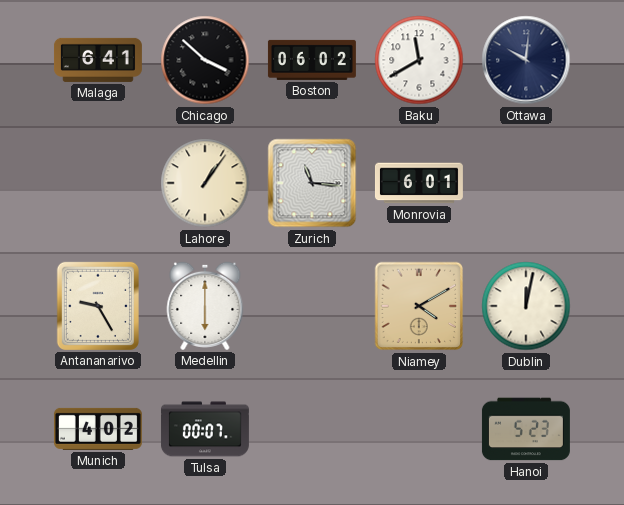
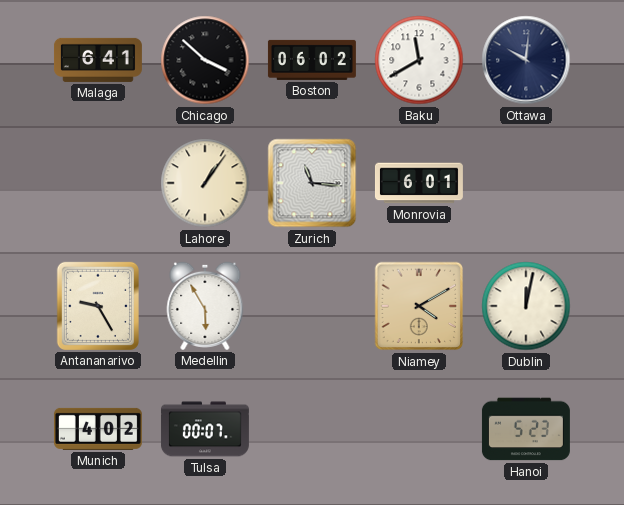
Medellin: 6:00 -> 5:55
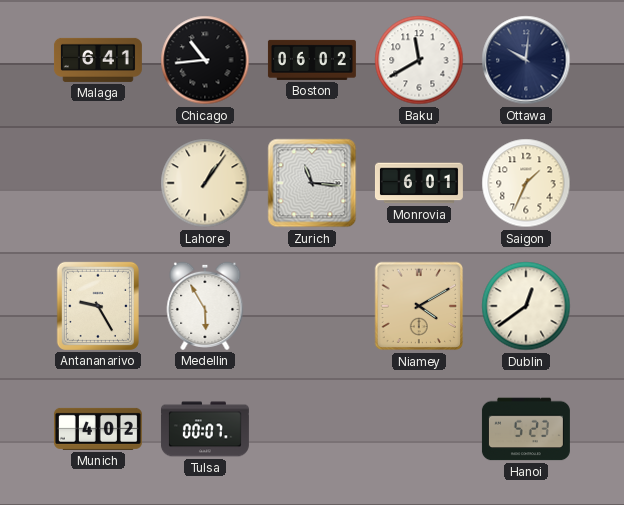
Chicago: 3:52 -> 10:44
Saigon: none -> 1:34
Dublin: 12:02 -> 12:39
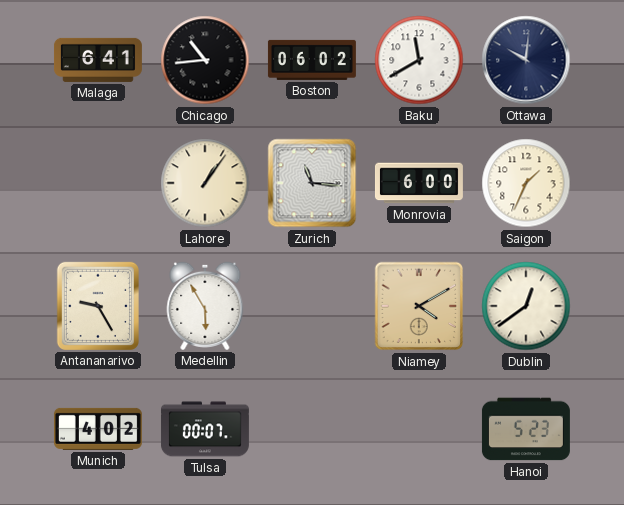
Monrovia: 6:01 -> 6:00
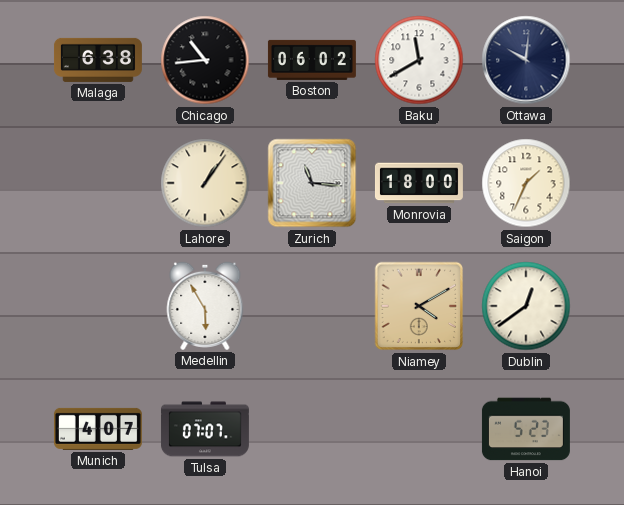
Malaga: 6:41 -> 6:38
Monrovia: 6:00 -> 18:00
Antananarivo: 9:25 -> none
Munich: 4:02 -> 4:07
Tulsa: 00:07 -> 07:07
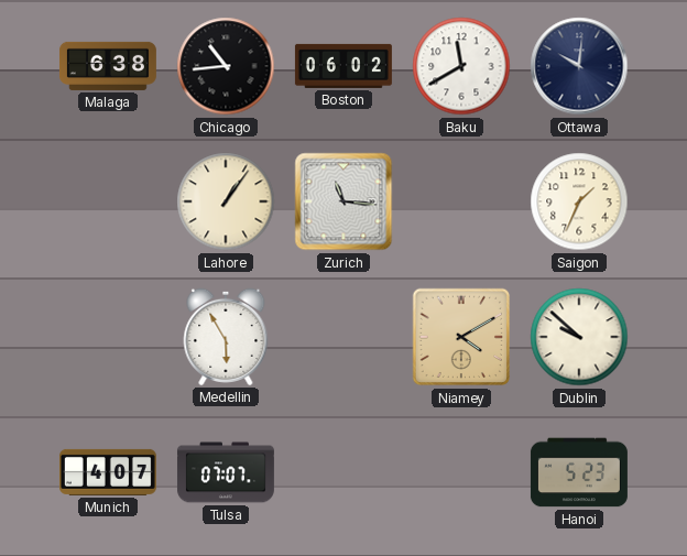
Monrovia: 18:00 -> none
Dublin: 12:39 -> 9:52
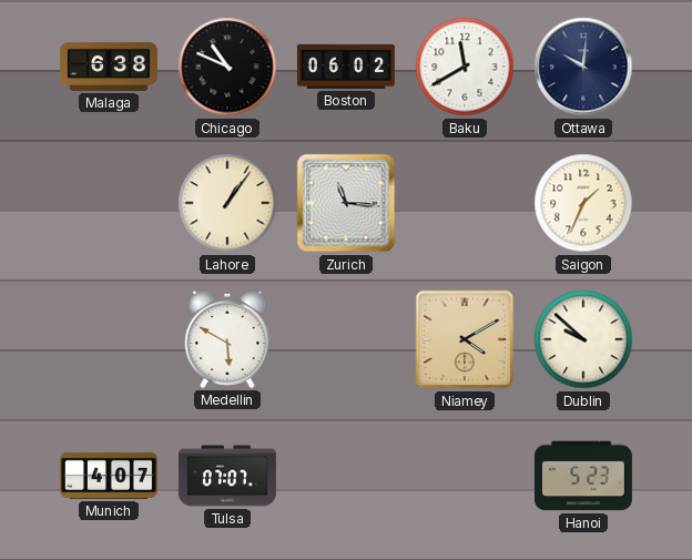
Chicago: 10:44 -> 10:49
Medellin: 5:55 -> 5:50
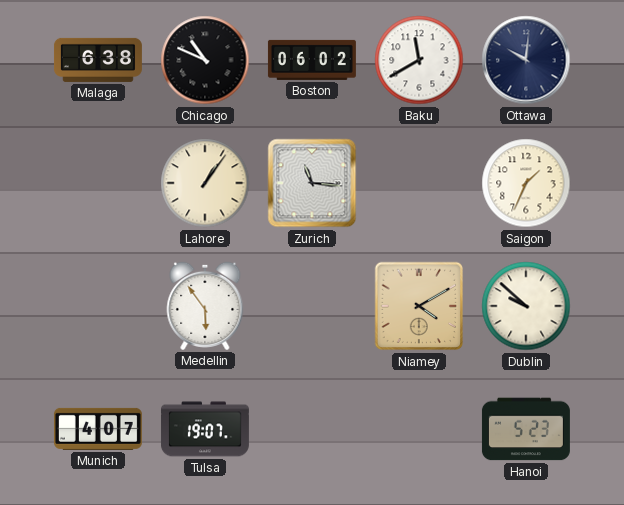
Medellin: 5:50 -> 5:54
Tulsa: 07:07 -> 19:07
